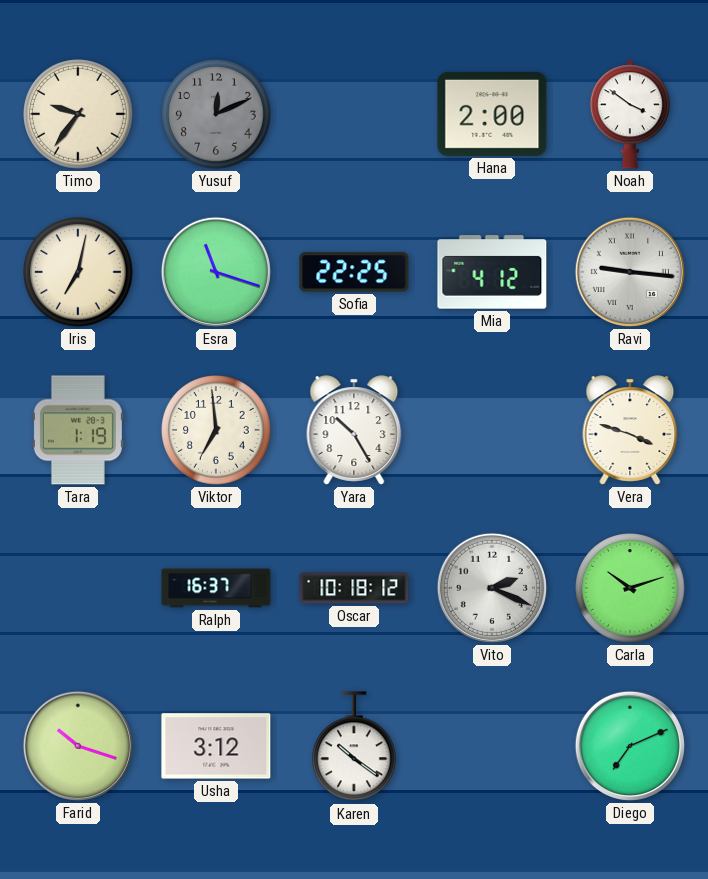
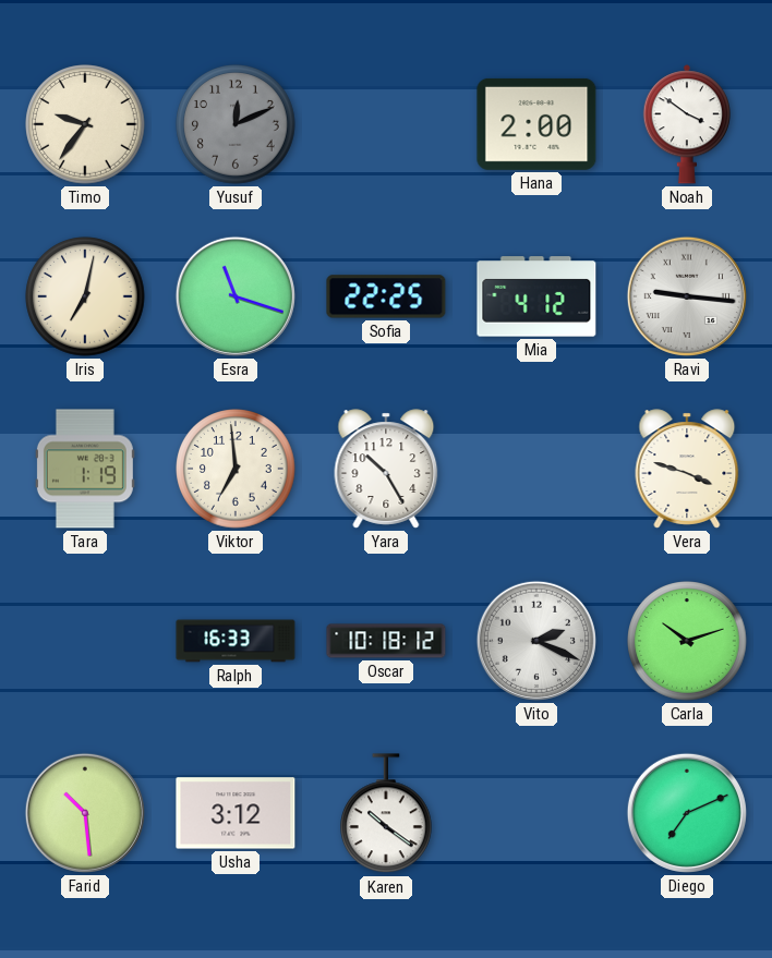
Ralph: 16:37 -> 16:33
Farid: 10:18 -> 10:29
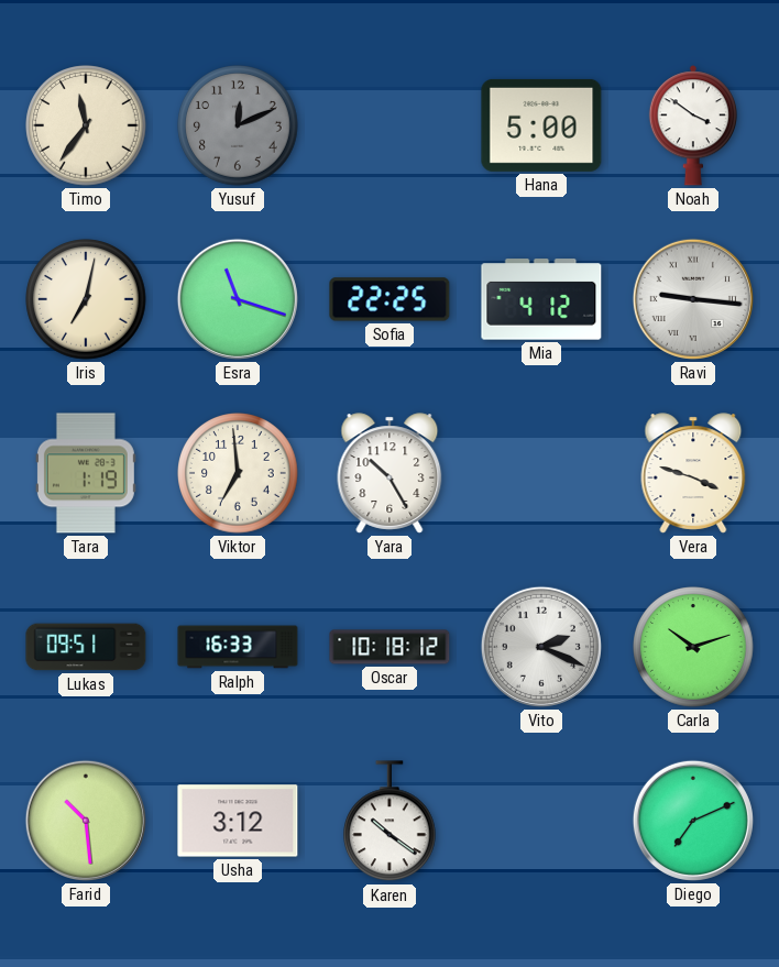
Timo: 9:36 -> 11:36
Hana: 2:00 -> 5:00
Lukas: none -> 09:51
